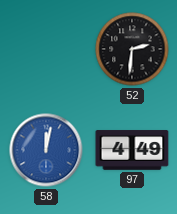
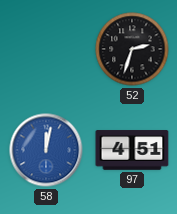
52: 2:31 -> 2:33
97: 4:49 -> 4:51
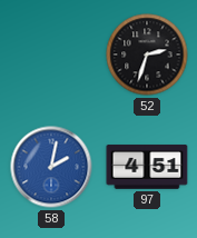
58: 12:02 -> 2:02
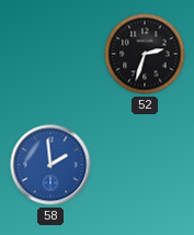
58: 2:02 -> 1:59
97: 4:51 -> none
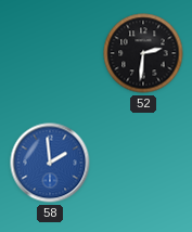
52: 2:33 -> 2:31
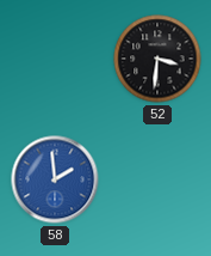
52: 2:31 -> 3:31
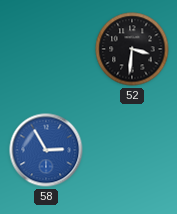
58: 1:59 -> 2:55
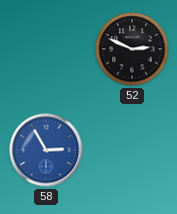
52: 3:31 -> 2:49
